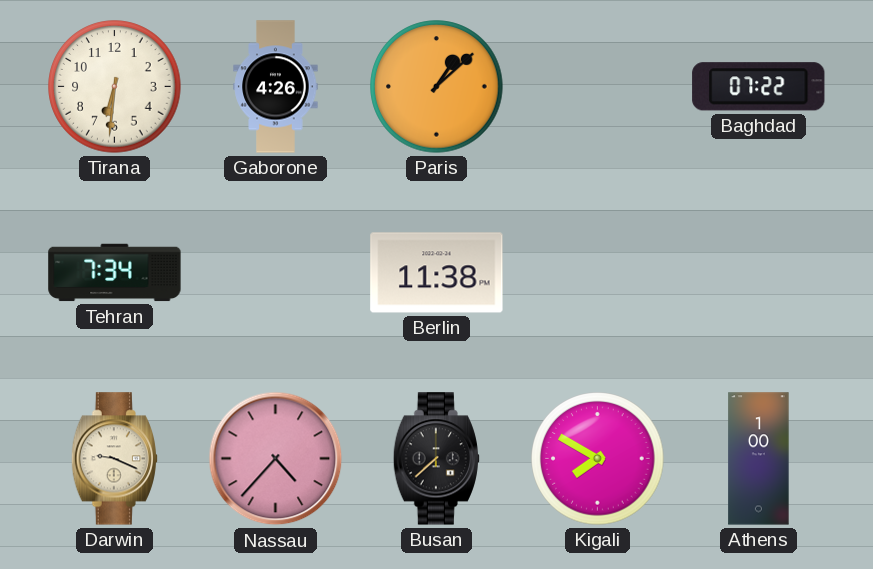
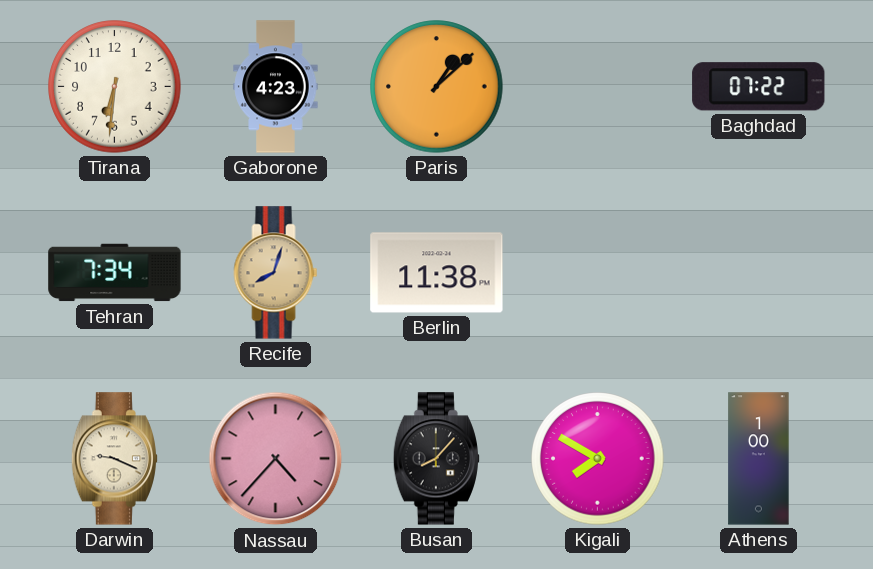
Gaborone: 4:26 -> 4:23
Recife: none -> 8:03
Busan: 7:38 -> 8:07
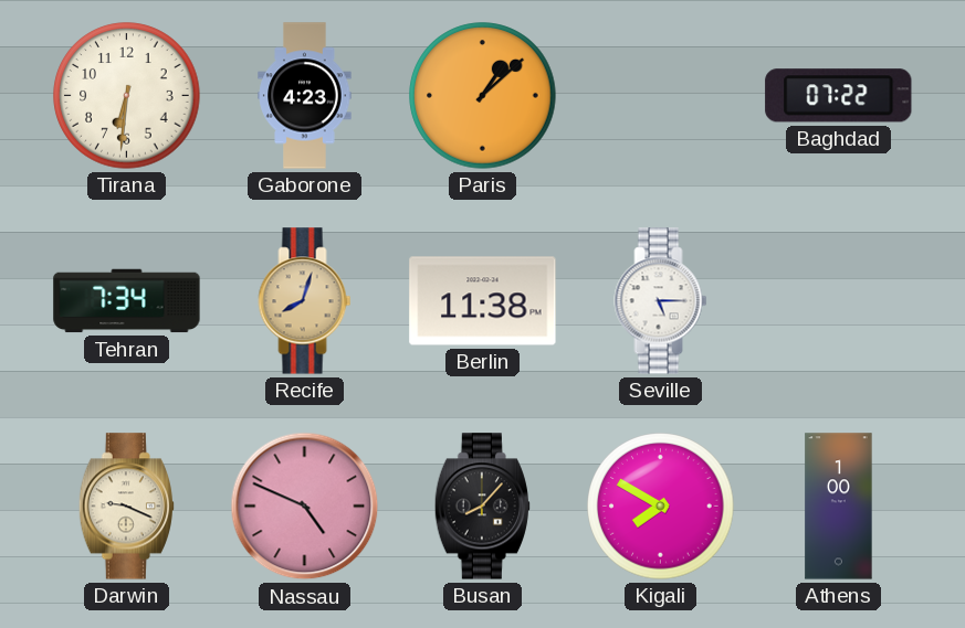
Seville: none -> 5:15
Nassau: 4:37 -> 4:49
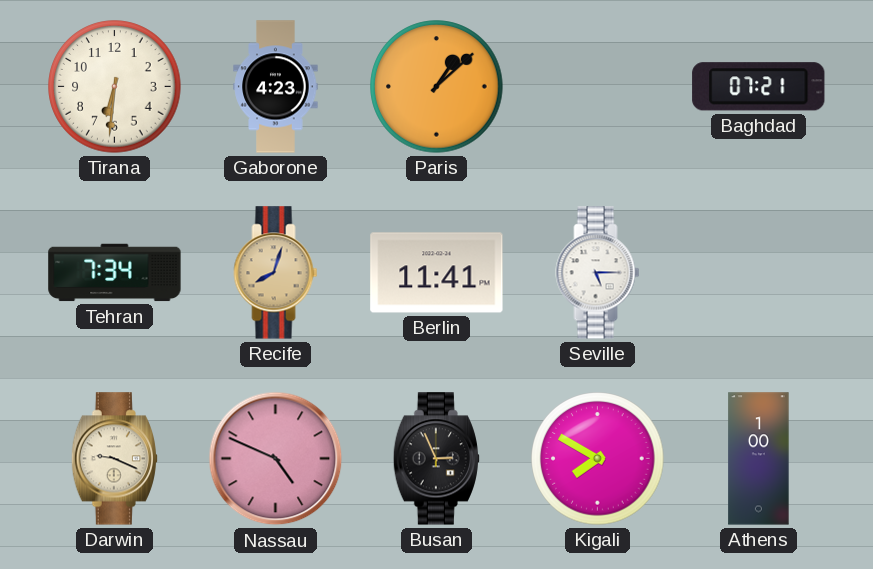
Baghdad: 07:22 -> 07:21
Berlin: 11:38 -> 11:41
Busan: 8:07 -> 2:56
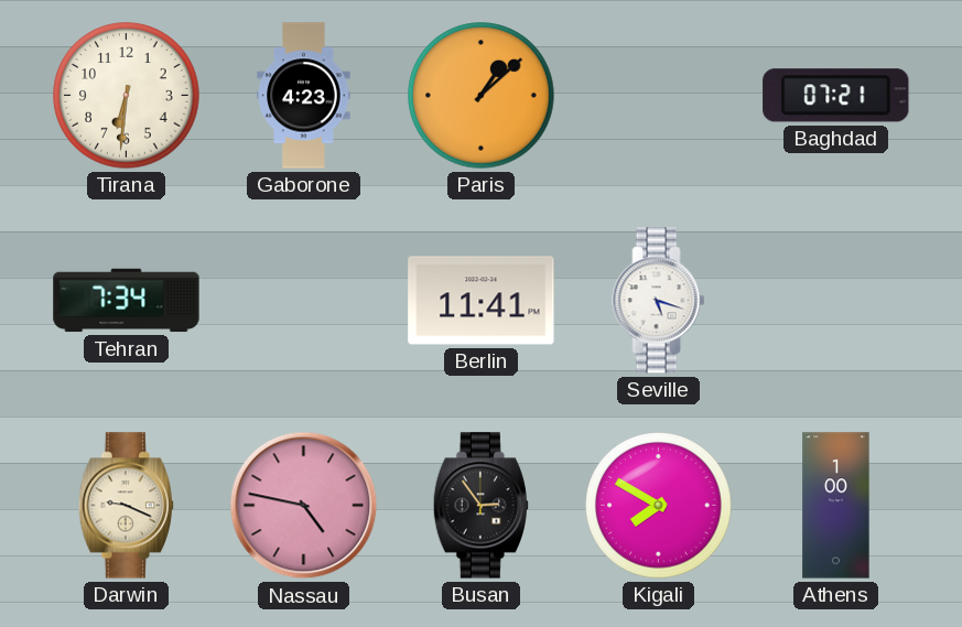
Recife: 8:03 -> none
Seville: 5:15 -> 5:18
Nassau: 4:49 -> 4:47
Busan: 2:56 -> 2:54
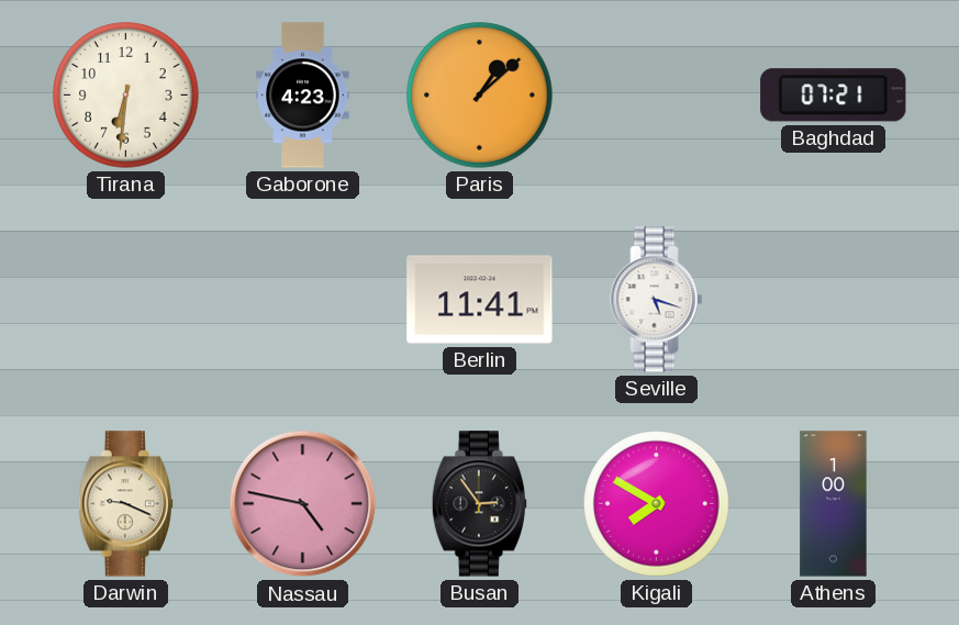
Tehran: 7:34 -> none
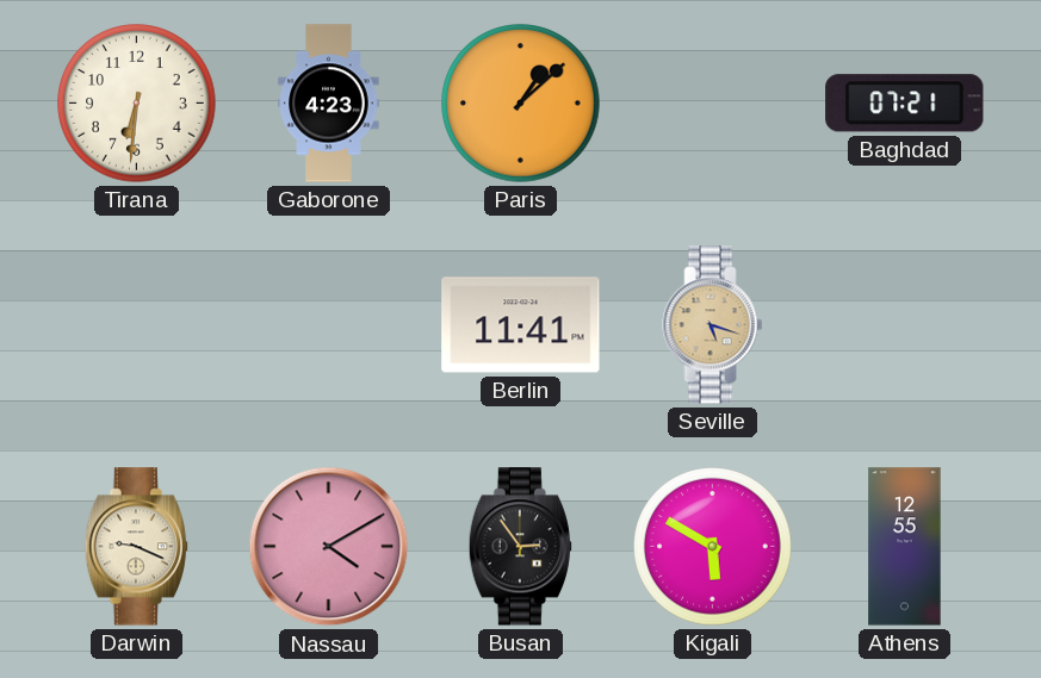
Seville dial: white -> champagne
Nassau: 4:47 -> 4:10
Kigali: 7:50 -> 5:50
Athens: 1:00 -> 12:55
